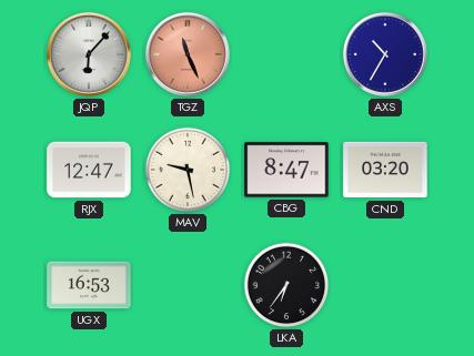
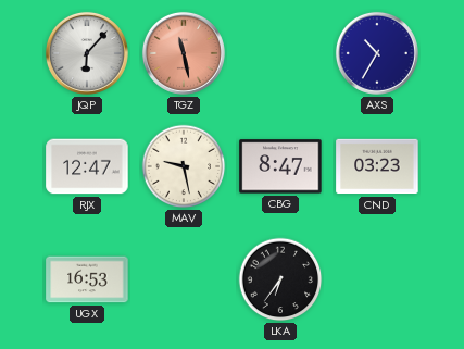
TGZ: 11:26 -> 11:28
CND: 03:20 -> 03:23
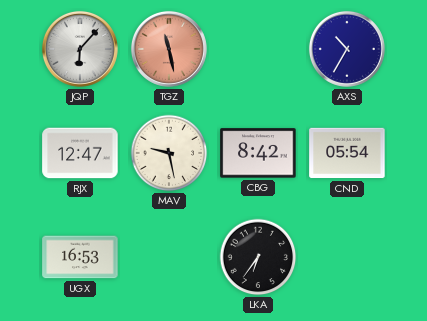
CBG: 8:47 -> 8:42
CND: 03:23 -> 05:54
